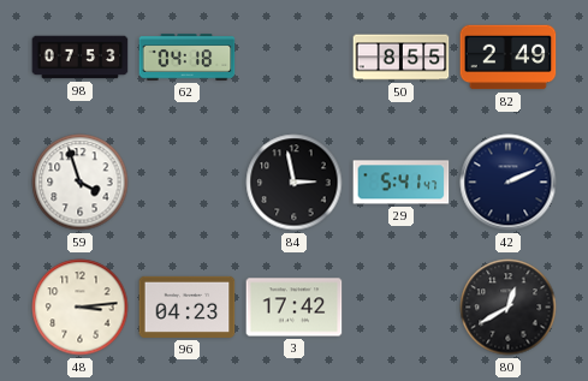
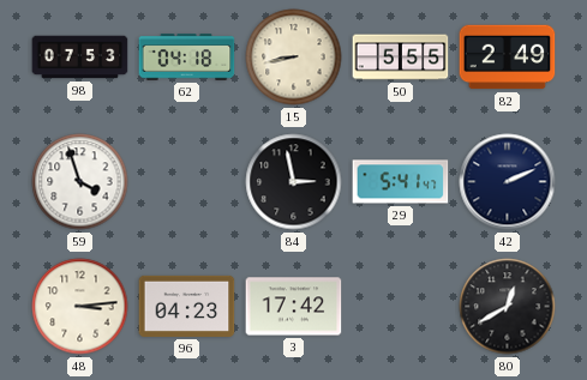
15: none -> 8:43
50: 8:55 -> 5:55
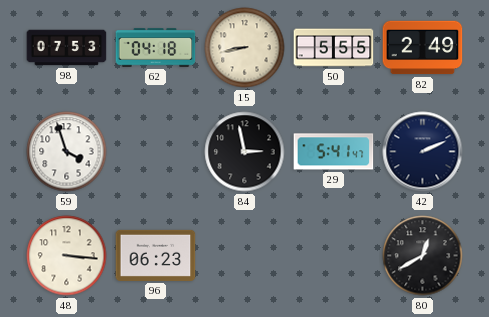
48: 3:14 -> 3:16
96: 04:23 -> 06:23
3: 17:42 -> none
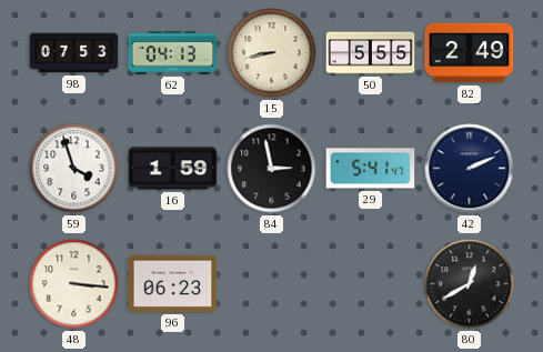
62: 04:18 -> 04:13
16: none -> 1:59
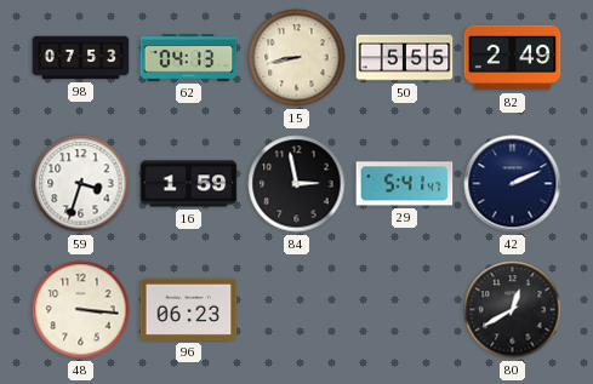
59: 3:57 -> 3:33
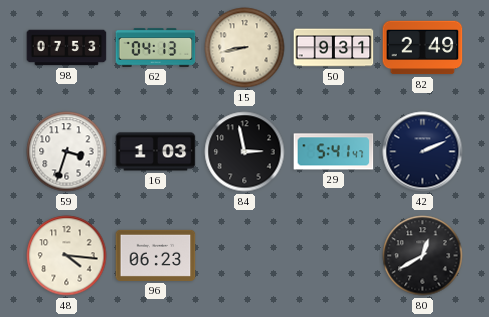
50: 5:55 -> 9:31
16: 1:59 -> 1:03
48: 3:16 -> 4:16
